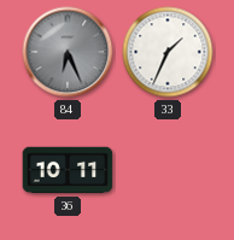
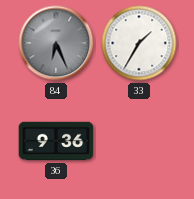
33: 1:34 -> 1:35
36: 10:11 -> 9:36
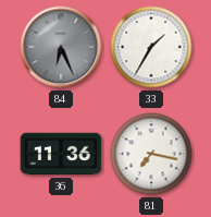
36: 9:36 -> 11:36
81: none -> 7:17
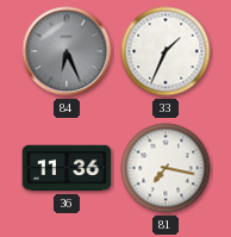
33: 1:35 -> 1:34
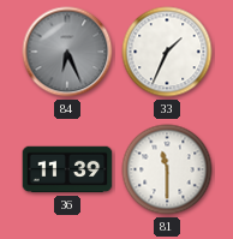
36: 11:36 -> 11:39
81: 7:17 -> 11:30
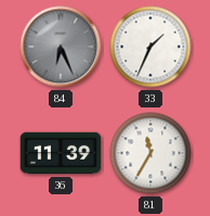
81: 11:30 -> 11:35
